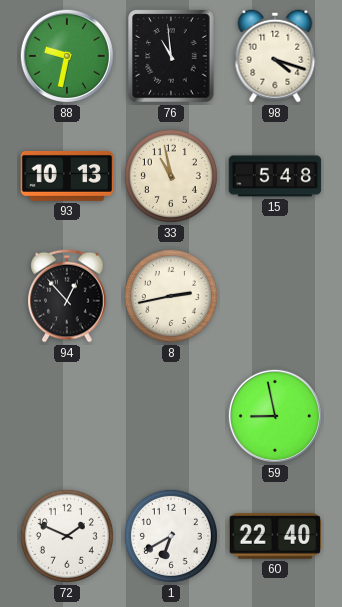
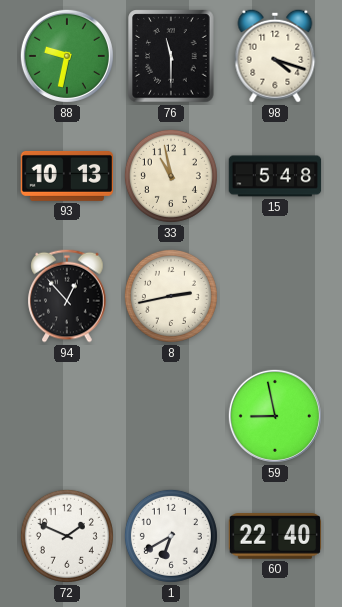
76: 10:59 -> 11:30
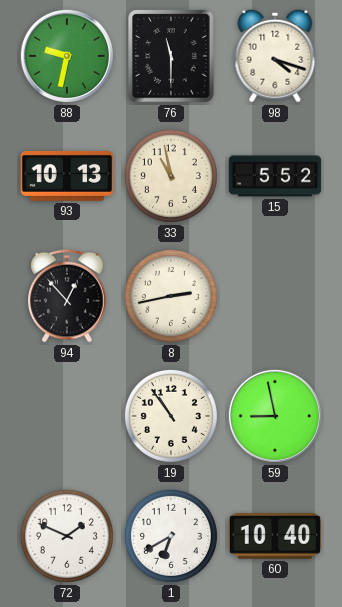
15: 5:48 -> 5:52
19: none -> 10:54
60: 22:40 -> 10:40
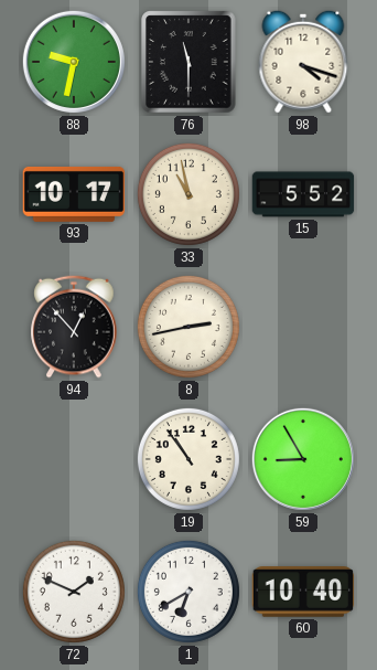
93: 10:13 -> 10:17
59: 8:58 -> 8:55
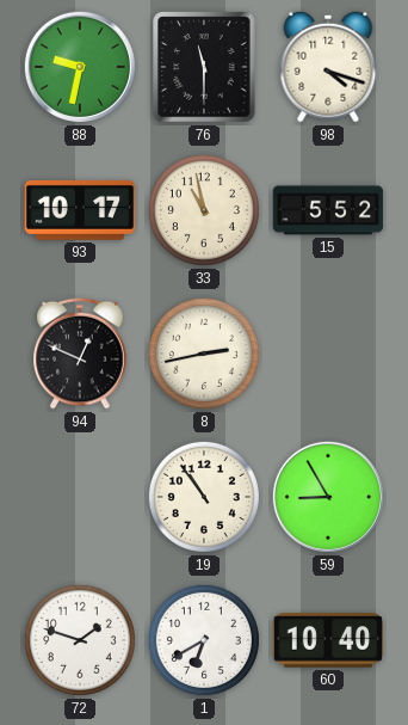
94: 12:53 -> 12:49
72: 1:49 -> 1:48
